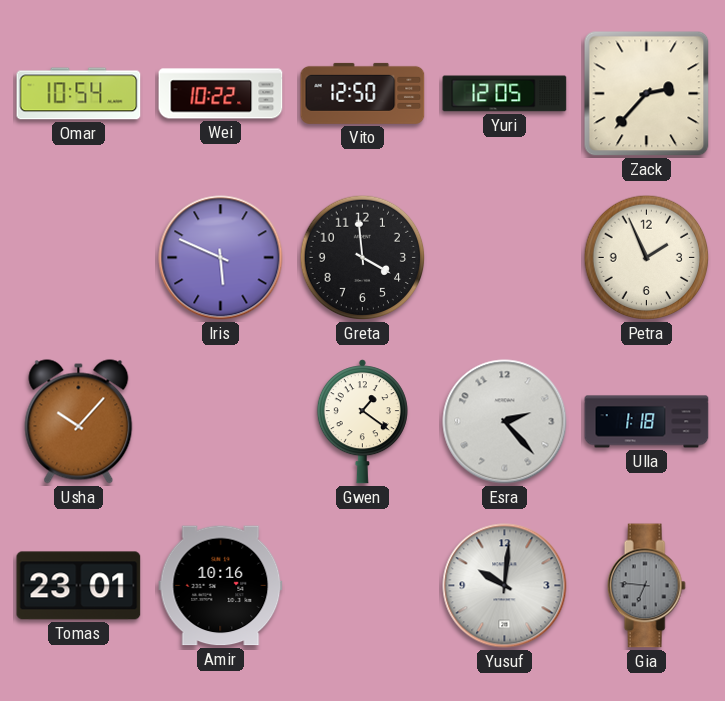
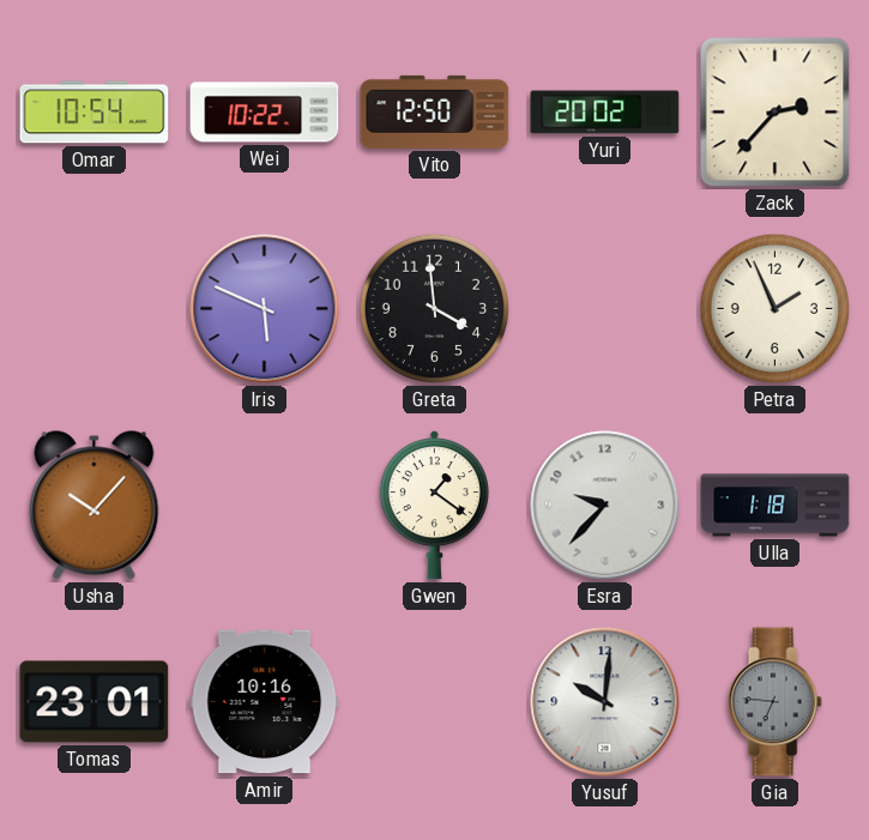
Yuri: 12:05 -> 20:02
Esra: 2:23 -> 9:37
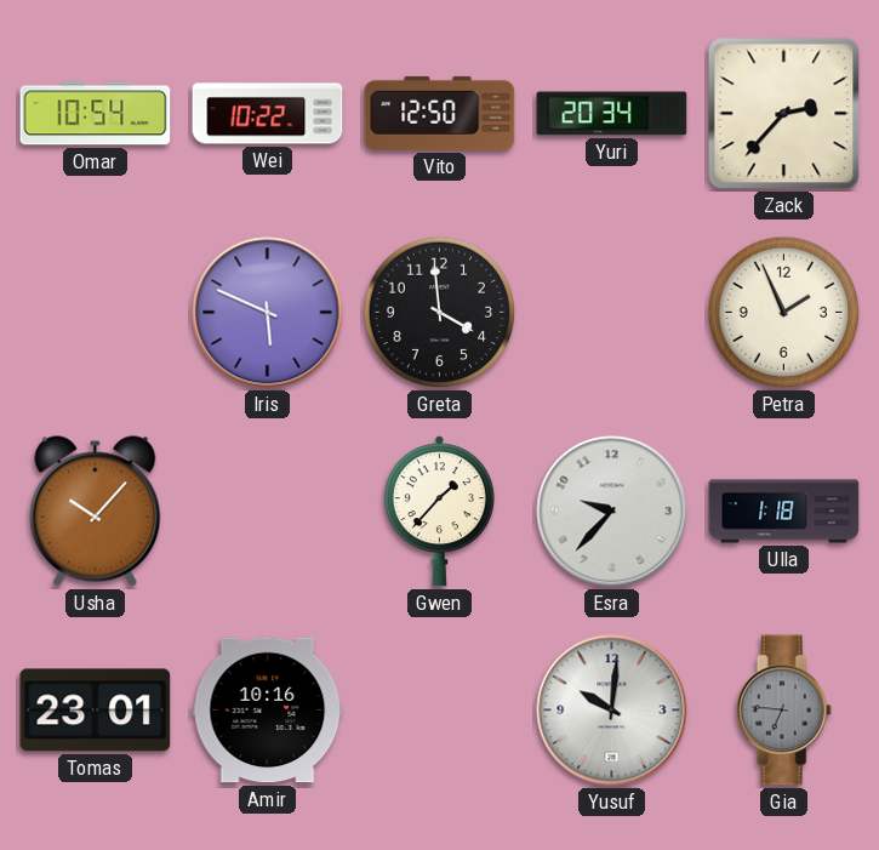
Yuri: 20:02 -> 20:34
Gwen: 1:21 -> 1:37
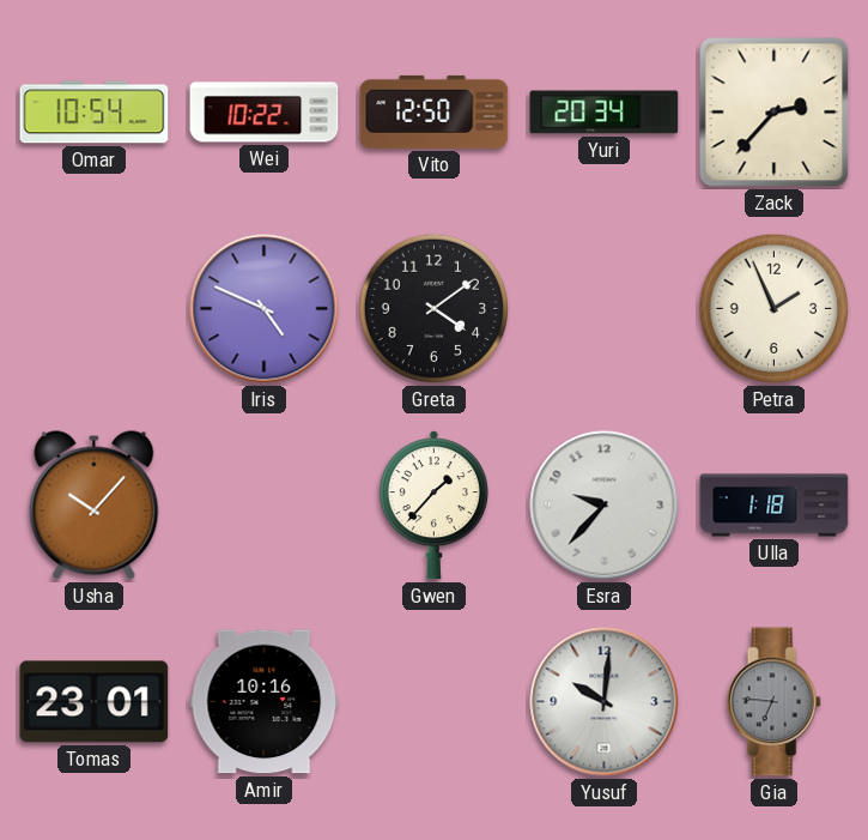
Iris: 5:49 -> 4:49
Greta: 3:59 -> 4:09
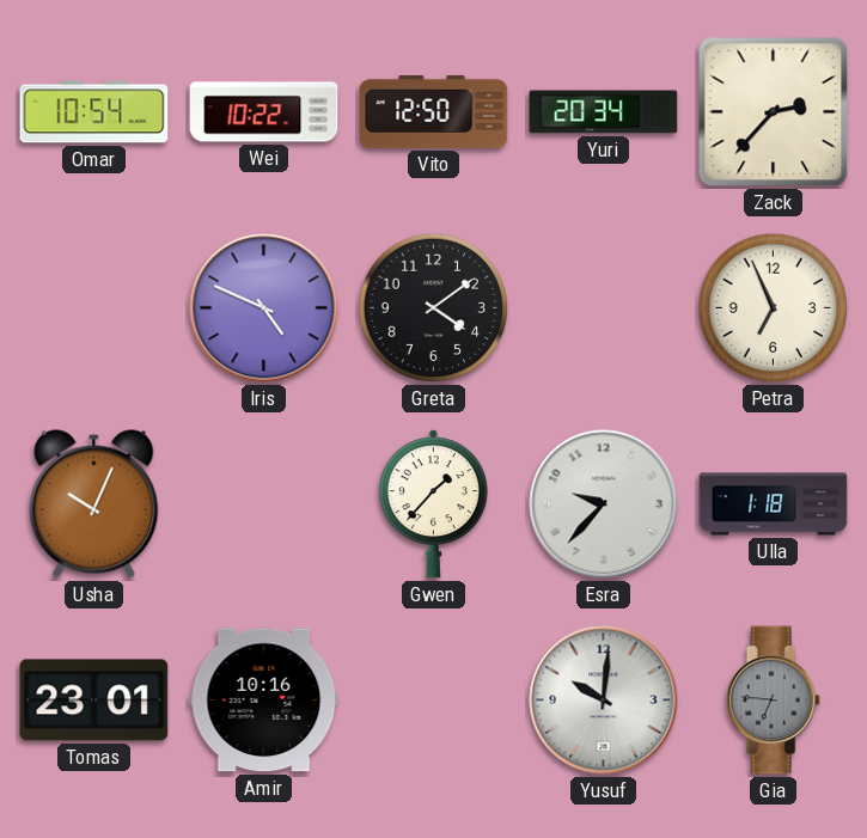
Petra: 1:56 -> 6:56
Usha: 10:07 -> 10:04
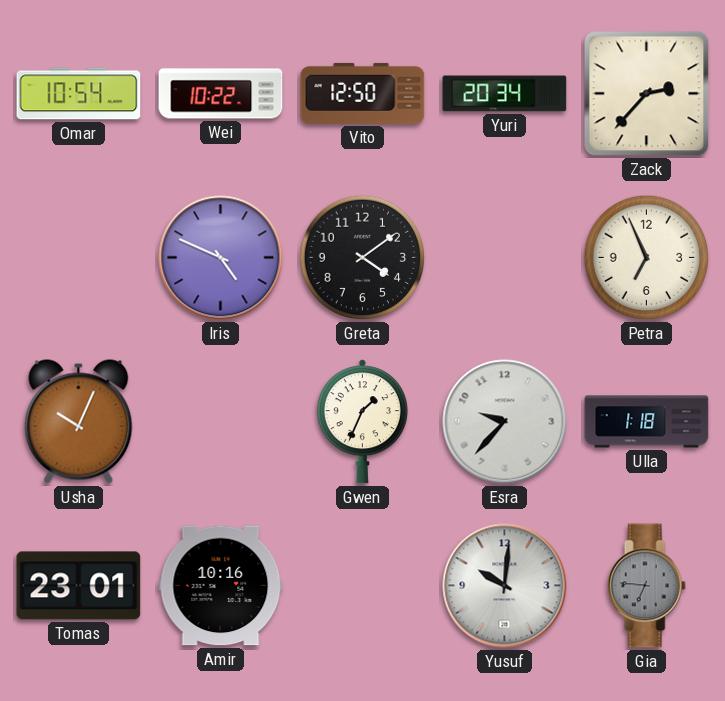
Gwen: 1:37 -> 1:34
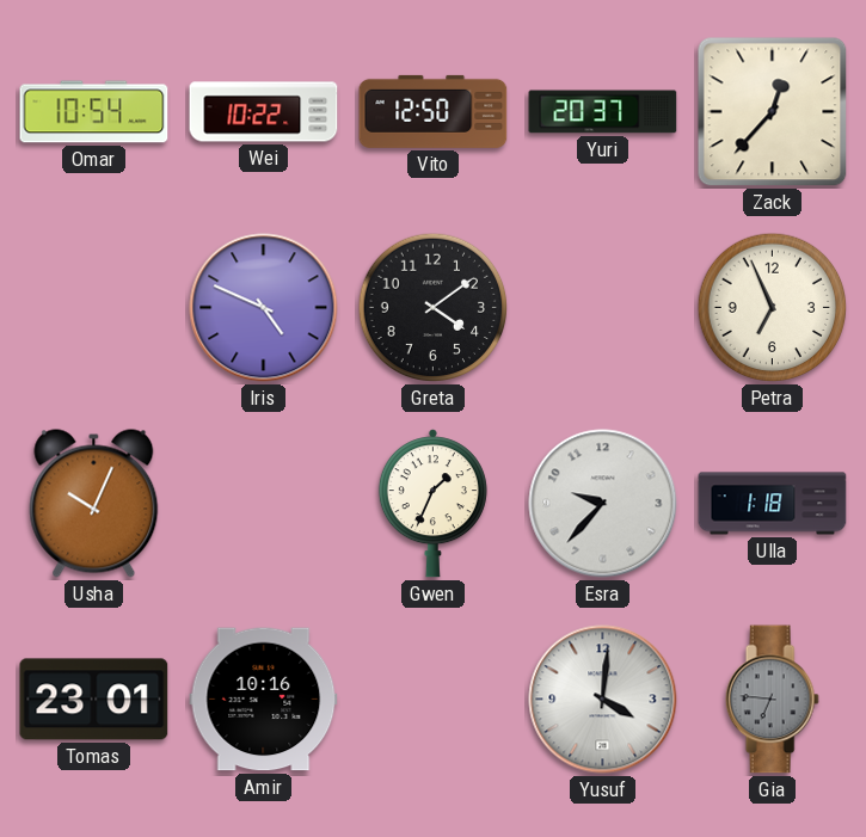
Yuri: 20:34 -> 20:37
Zack: 2:37 -> 12:37
Yusuf: 10:01 -> 4:01
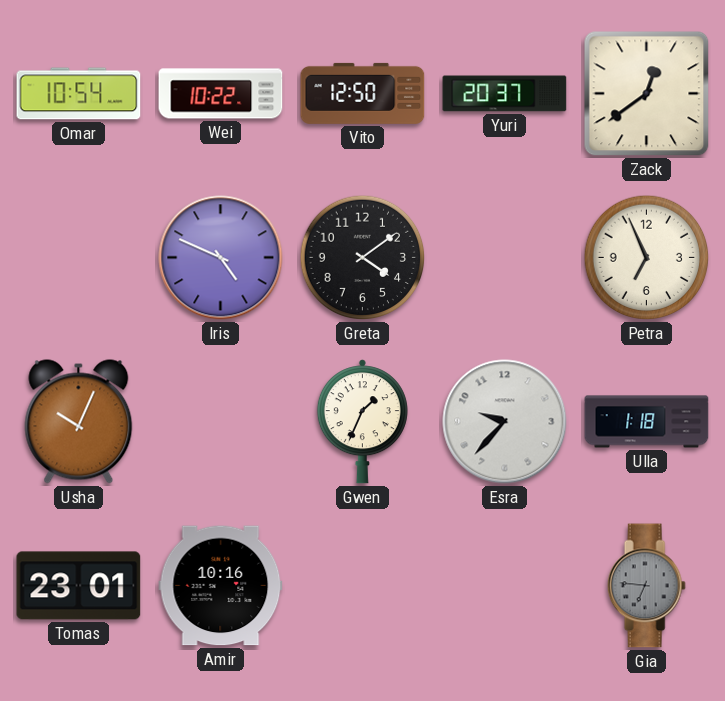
Zack: 12:37 -> 12:39
Yusuf: 4:01 -> none
